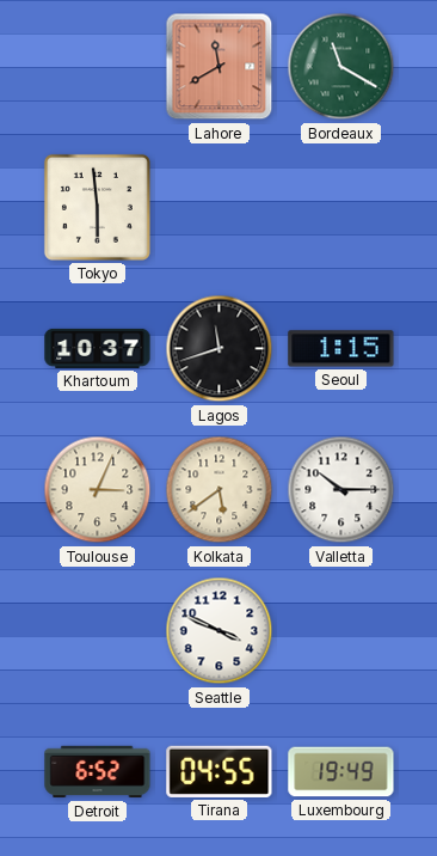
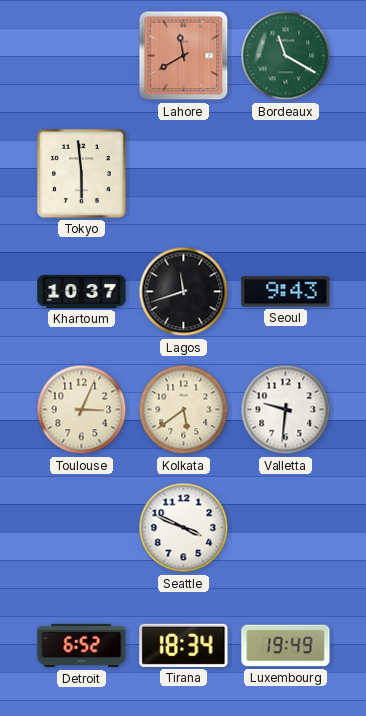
Seoul: 1:15 -> 9:43
Valletta: 10:15 -> 9:31
Tirana: 04:55 -> 18:34
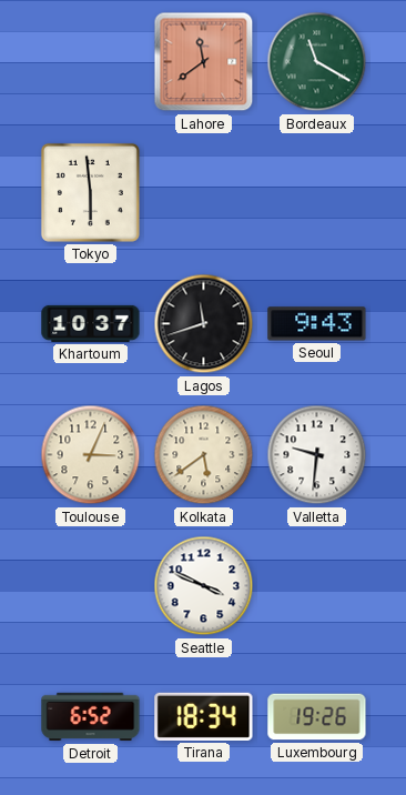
Lahore: 11:40 -> 11:39
Luxembourg: 19:49 -> 19:26
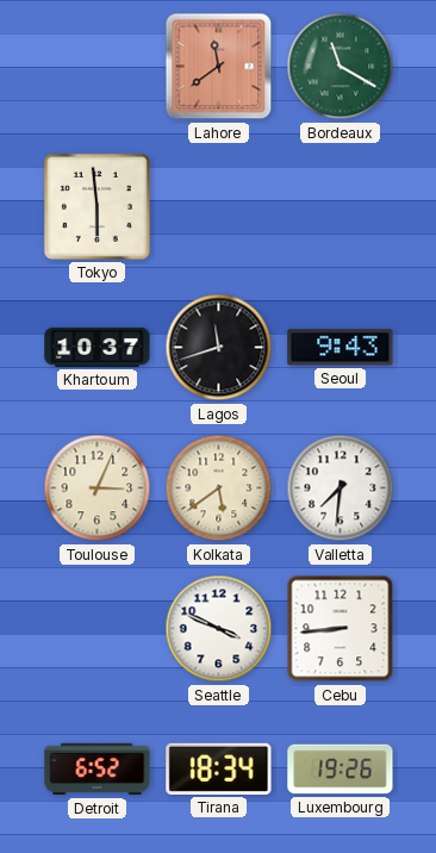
Valletta: 9:31 -> 7:31
Cebu: none -> 8:44
